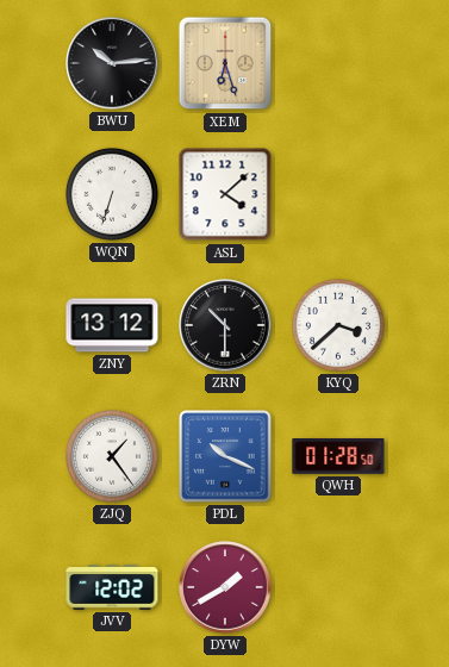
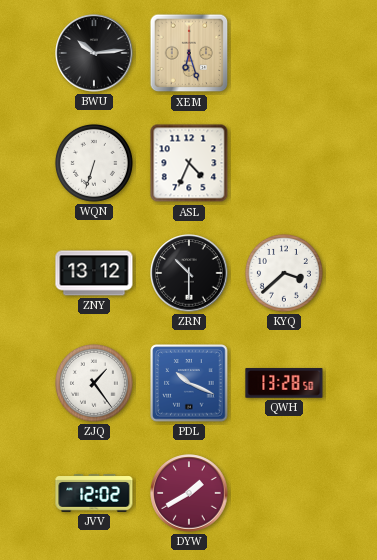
ASL: 4:08 -> 4:34
QWH: 01:28 -> 13:28
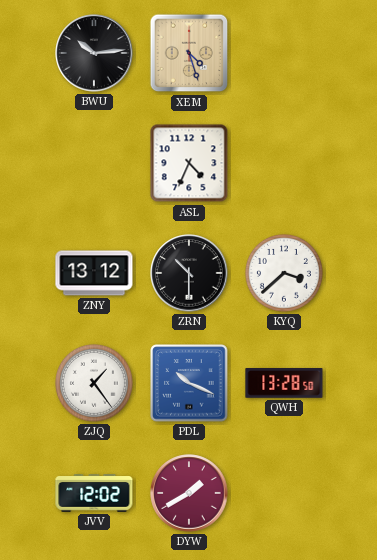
XEM: 6:27 -> 4:27
WQN: 6:33 -> none
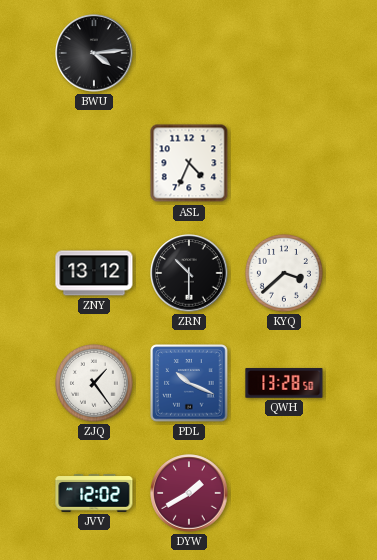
BWU: 10:14 -> 4:14
XEM: 4:27 -> none
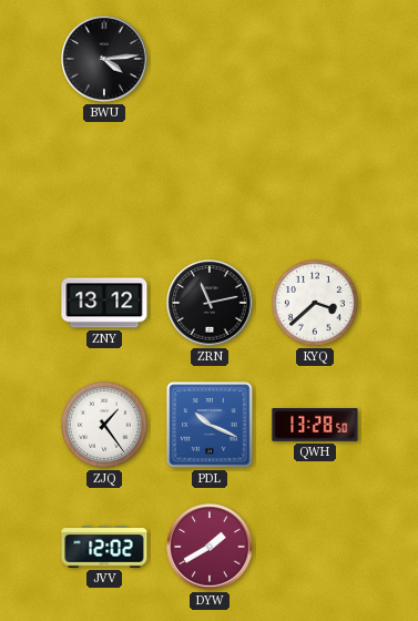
ASL: 4:34 -> none
ZRN: 10:30 -> 11:13
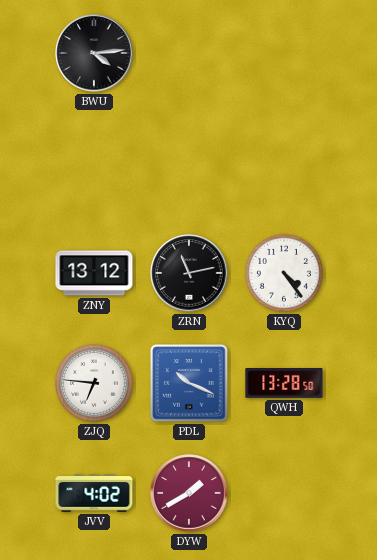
KYQ: 3:38 -> 4:24
ZJQ: 1:24 -> 6:46
JVV: 12:02 -> 4:02
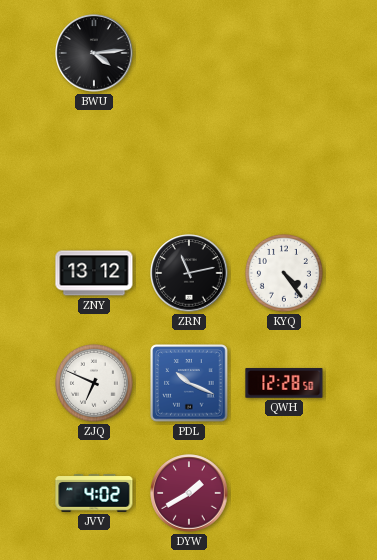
ZJQ: 6:46 -> 6:49
QWH: 13:28 -> 12:28
